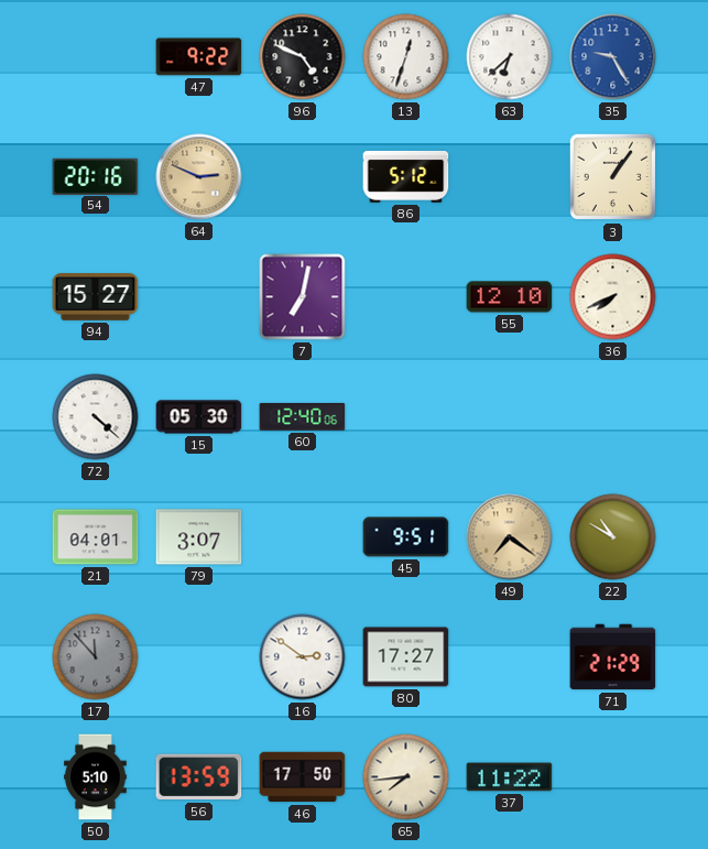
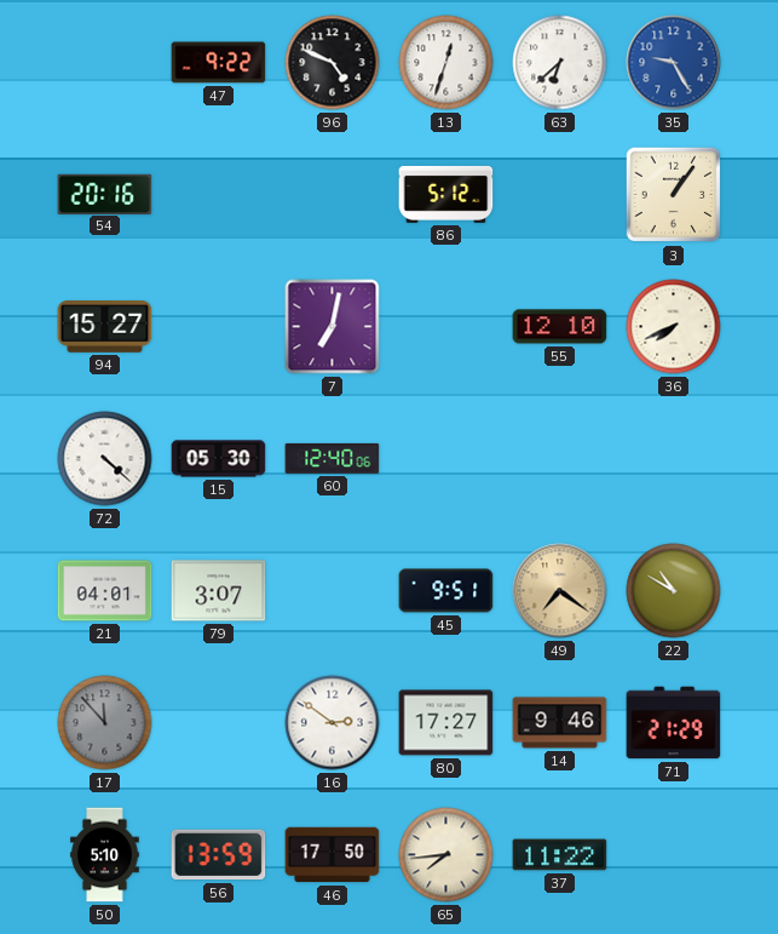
64: 2:49 -> none
14: none -> 9:46
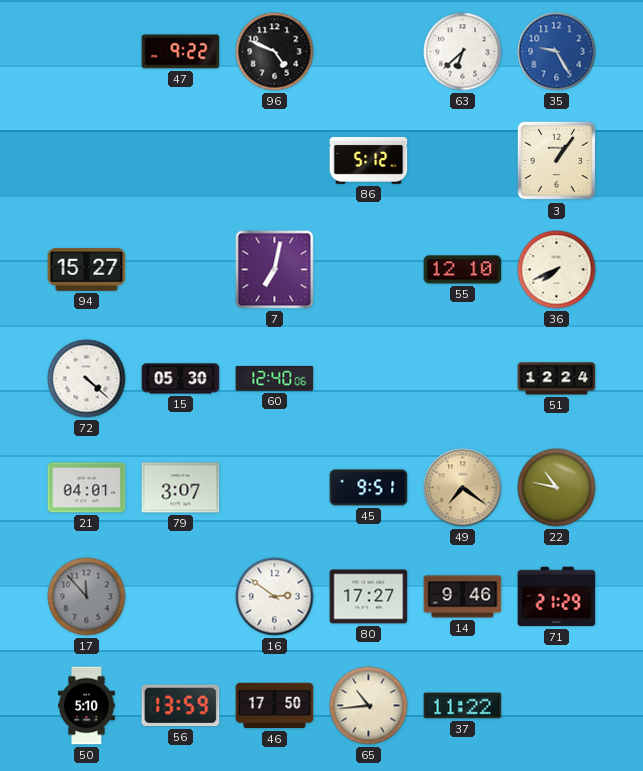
13: 12:33 -> none
54: 20:16 -> none
51: none -> 12:24
22: 10:50 -> 10:47
65: 7:44 -> 10:44
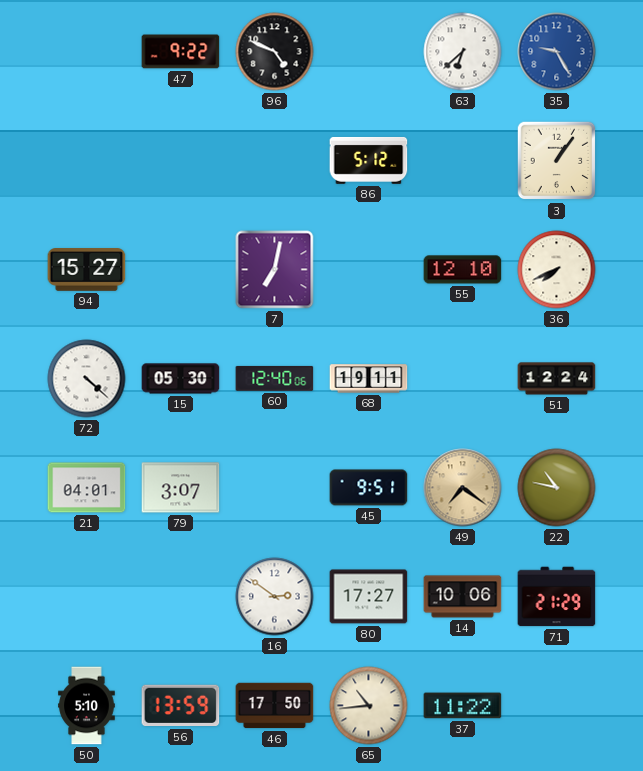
68: none -> 19:11
17: 11:53 -> none
14: 9:46 -> 10:06
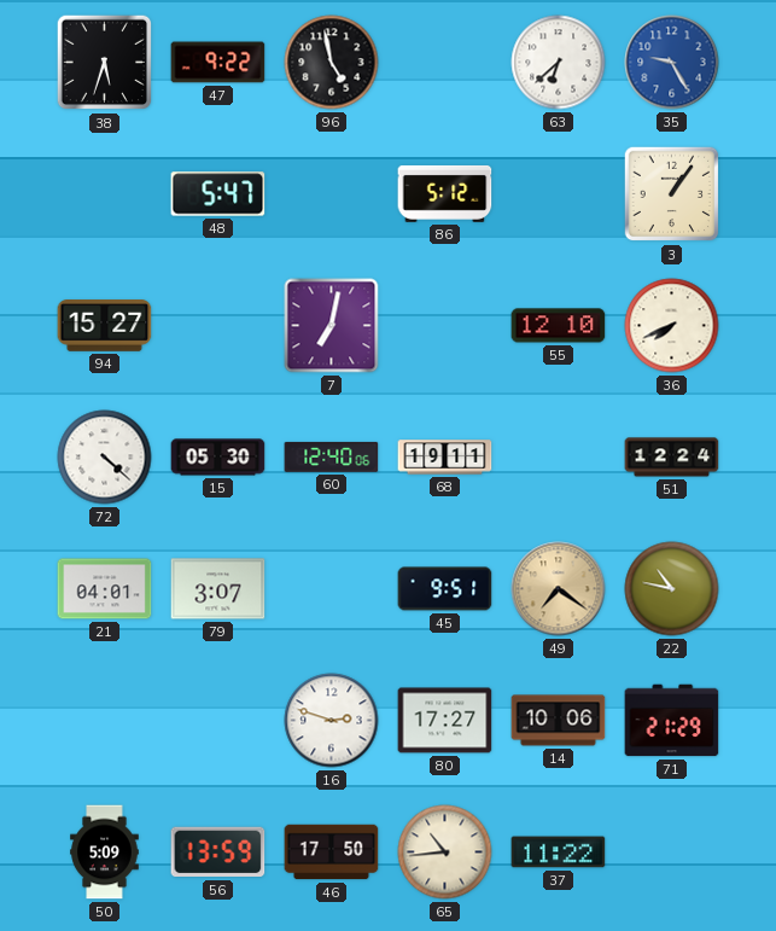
38: none -> 5:33
96: 4:49 -> 4:58
48: none -> 5:47
16: 2:51 -> 2:48
50: 5:10 -> 5:09
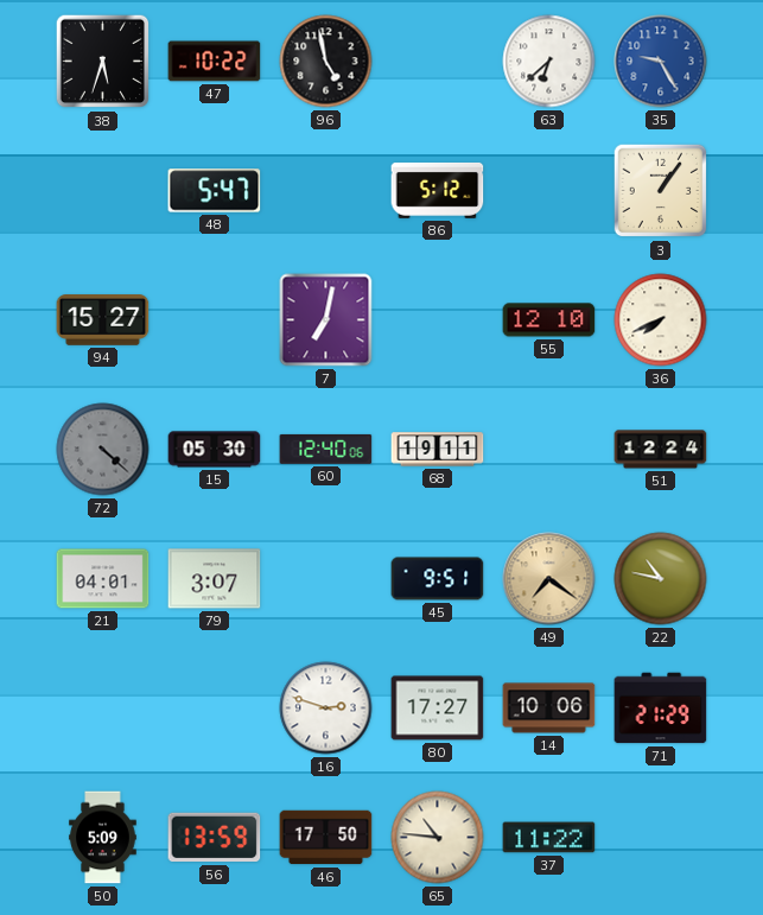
47: 9:22 -> 10:22
72 dial: white -> grey
65: 10:44 -> 10:46
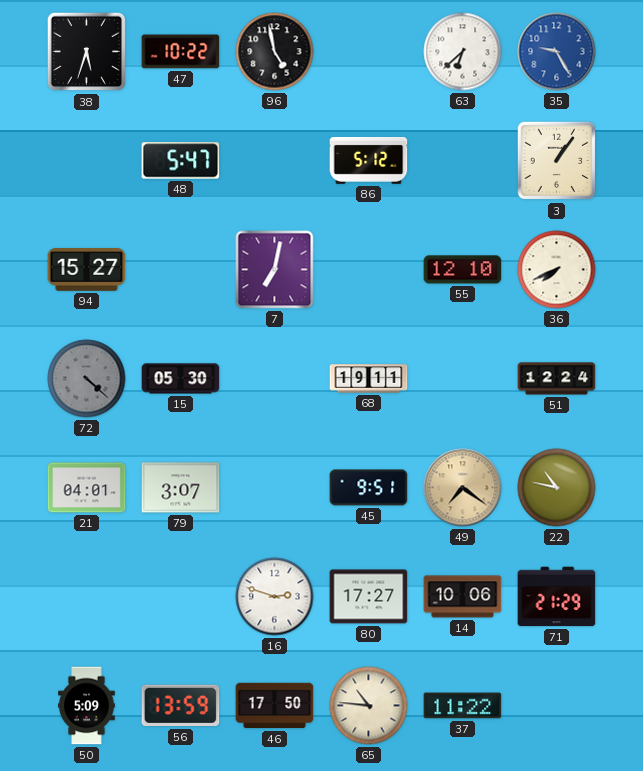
60: 12:40 -> none
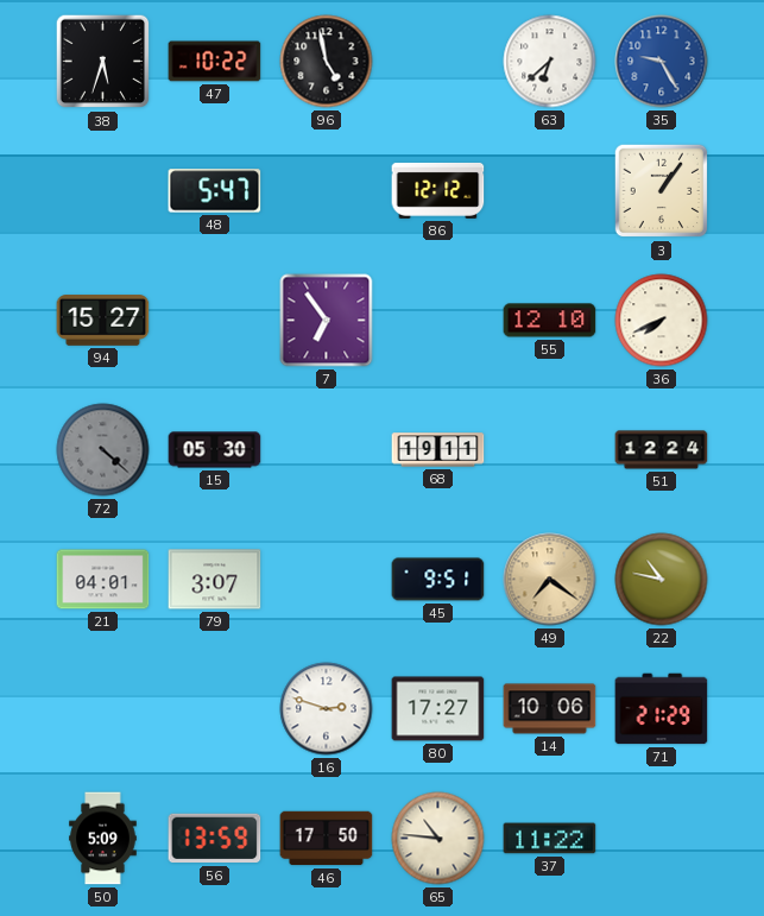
86: 5:12 -> 12:12
7: 7:02 -> 6:54
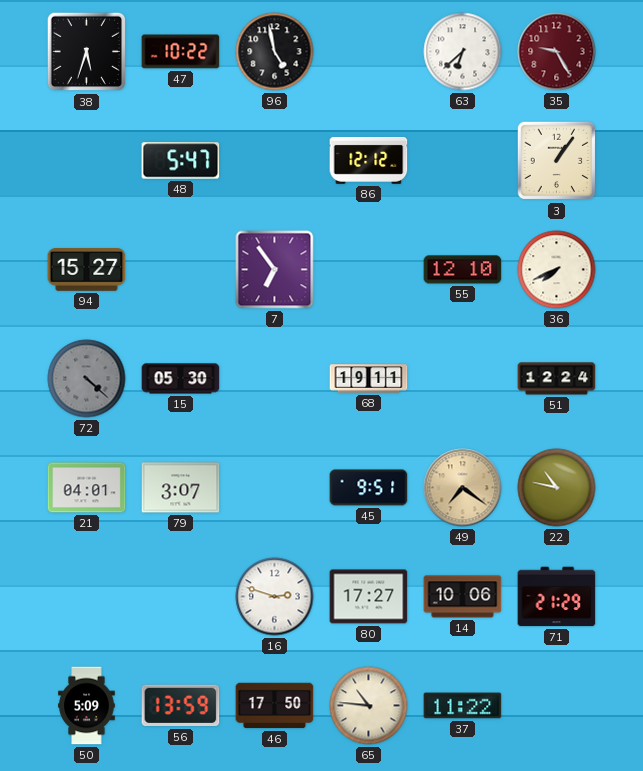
35 dial: blue -> burgundy
